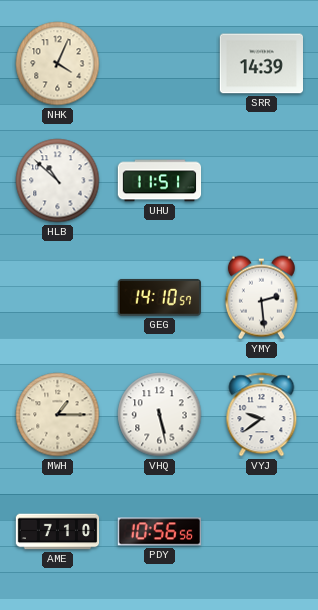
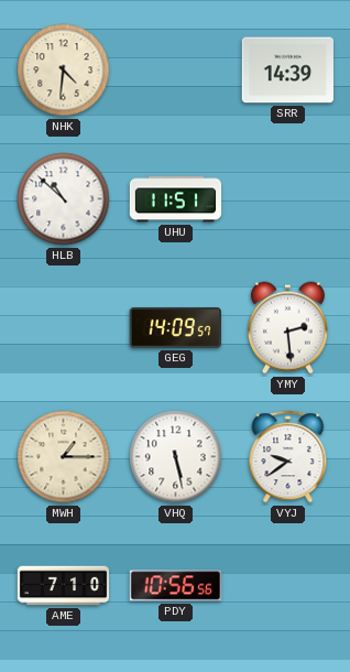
NHK: 4:04 -> 4:31
GEG: 14:10 -> 14:09
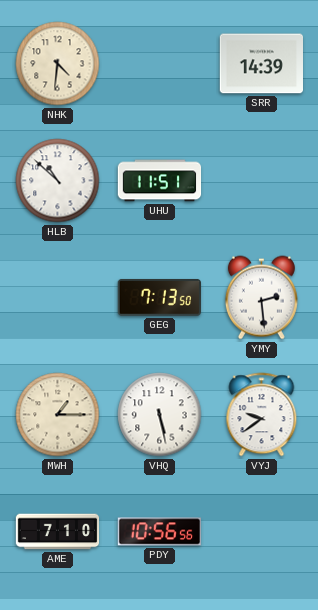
GEG: 14:09 -> 7:13
